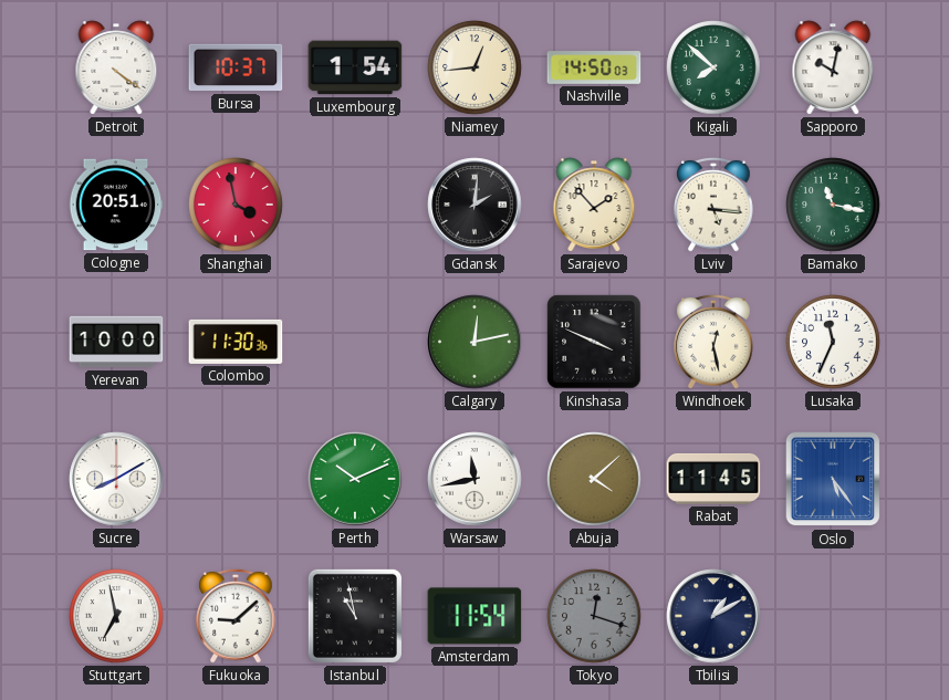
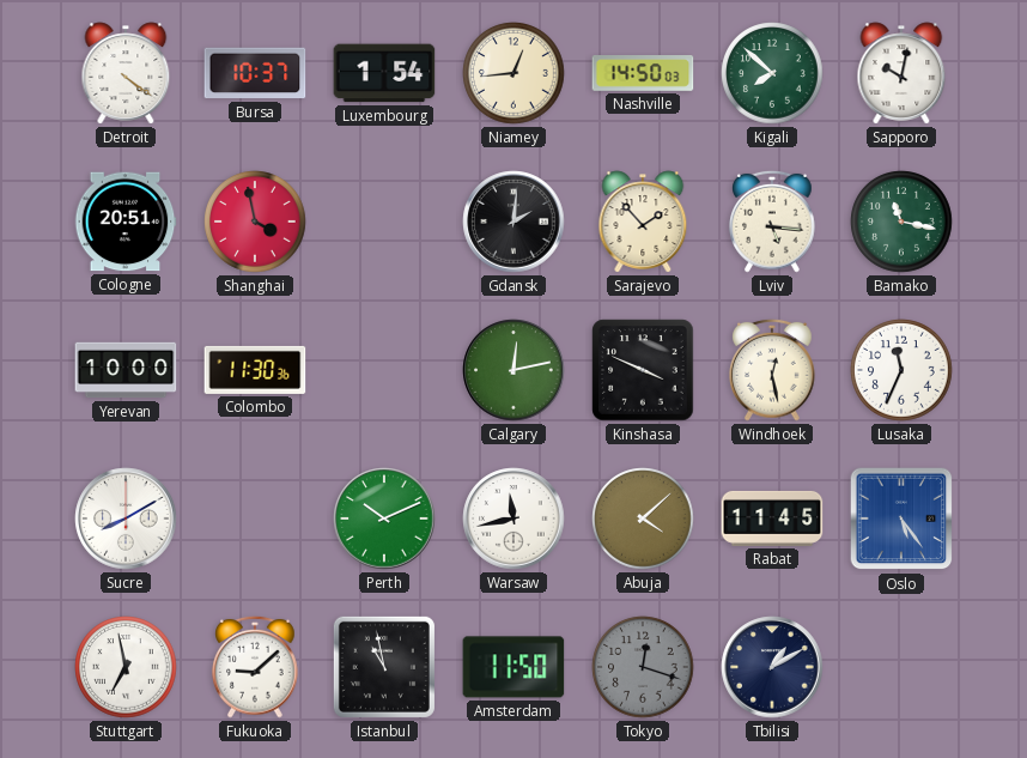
Amsterdam: 11:54 -> 11:50
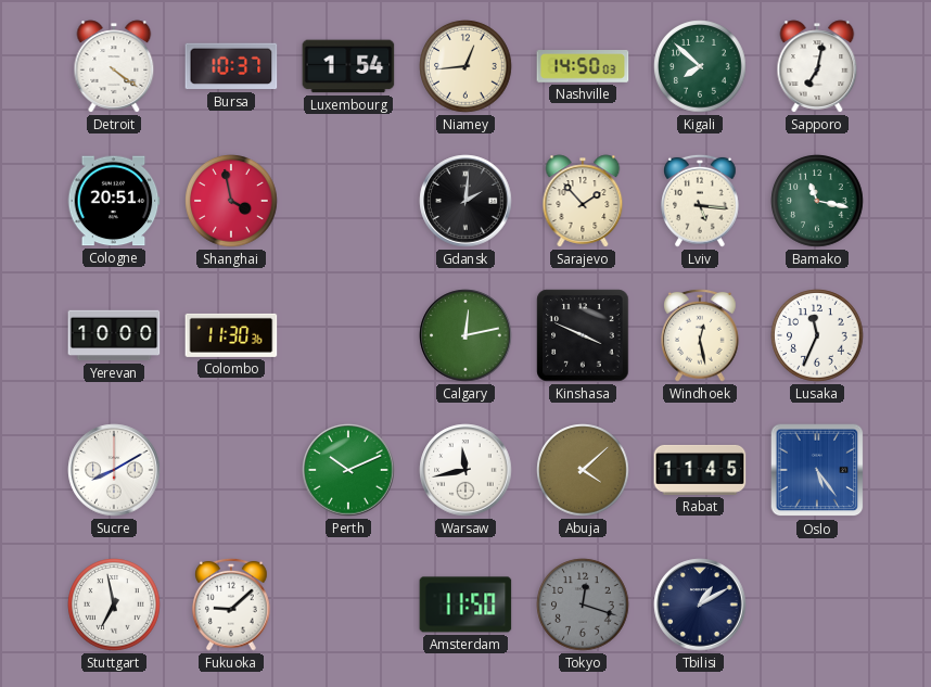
Sapporo: 10:02 -> 7:02
Istanbul: 10:58 -> none
